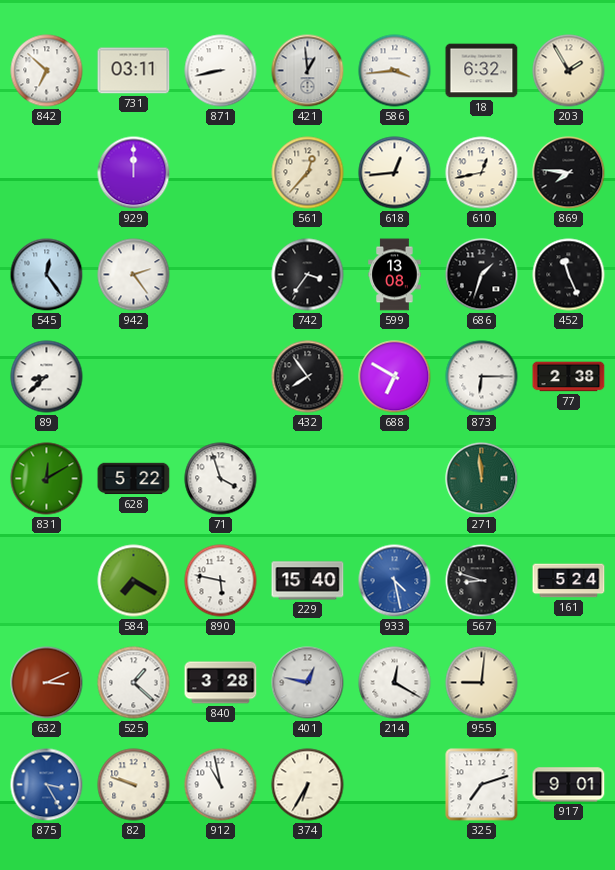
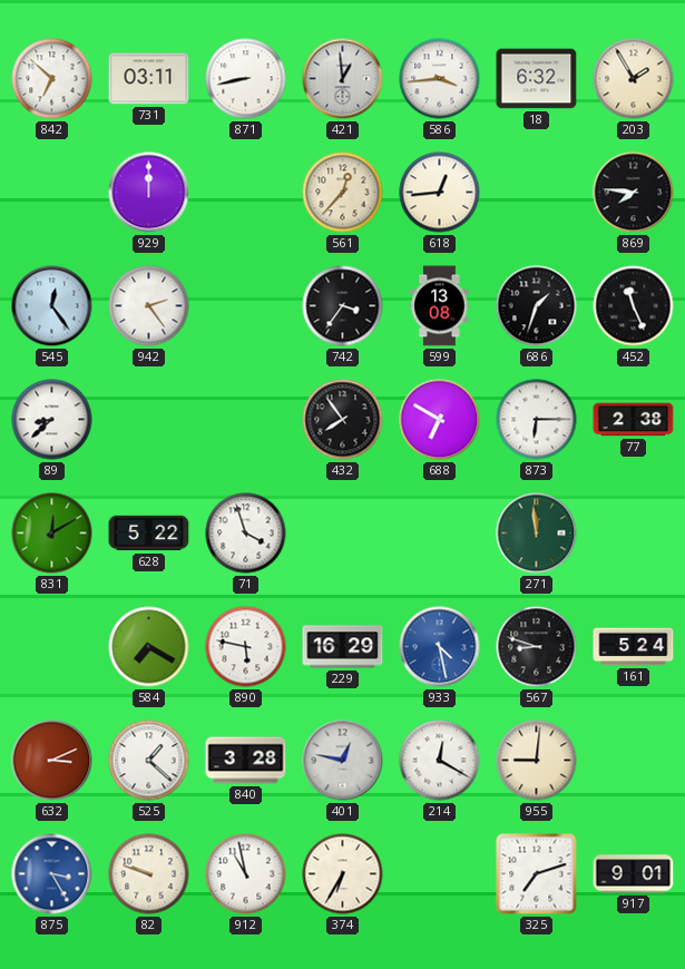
610: 12:43 -> none
229: 15:40 -> 16:29
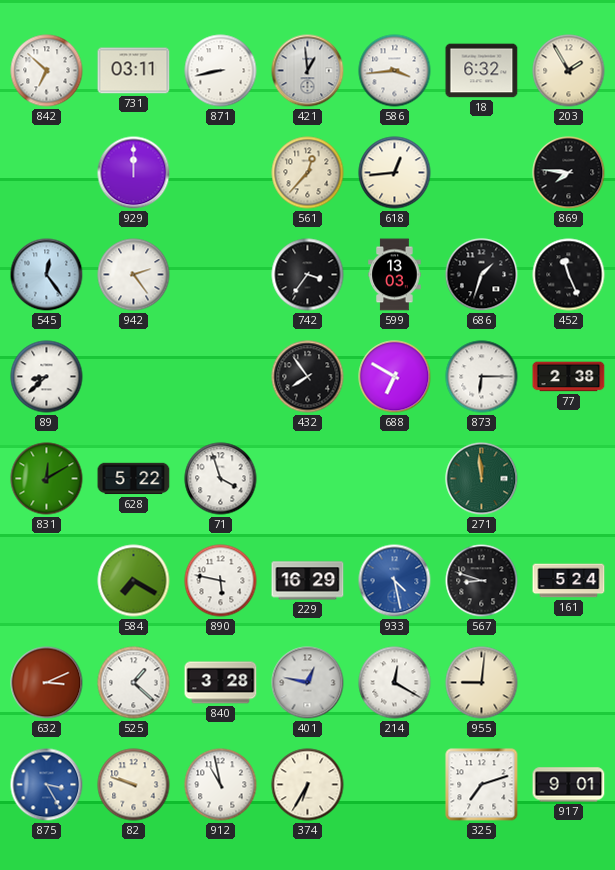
599: 13:08 -> 13:03
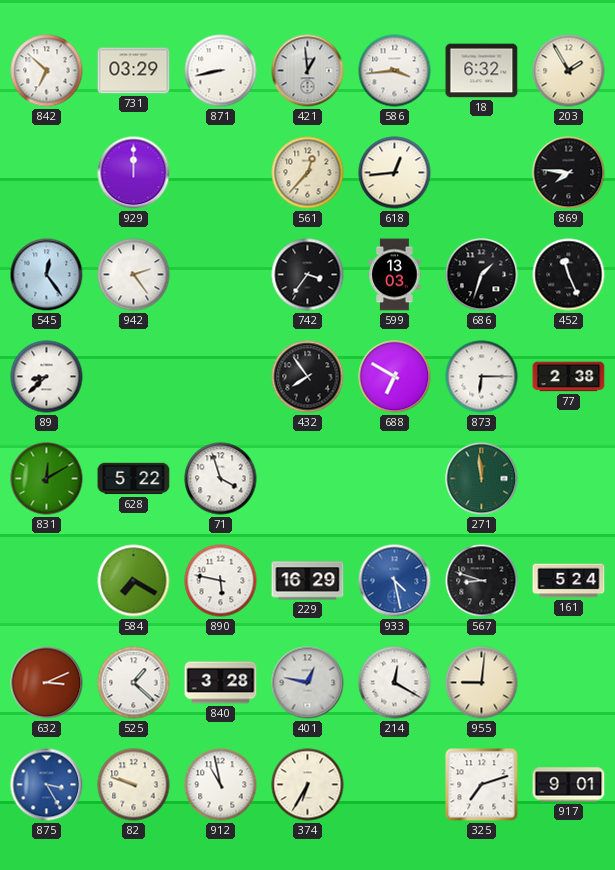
731: 03:11 -> 03:29
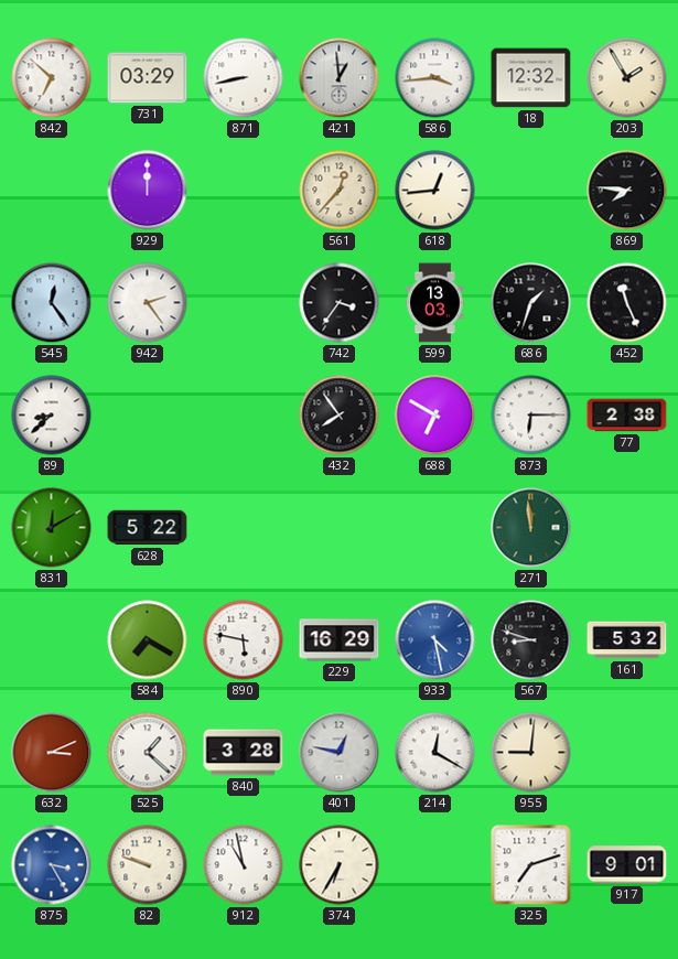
18: 6:32 -> 12:32
71: 3:57 -> none
161: 5:24 -> 5:32
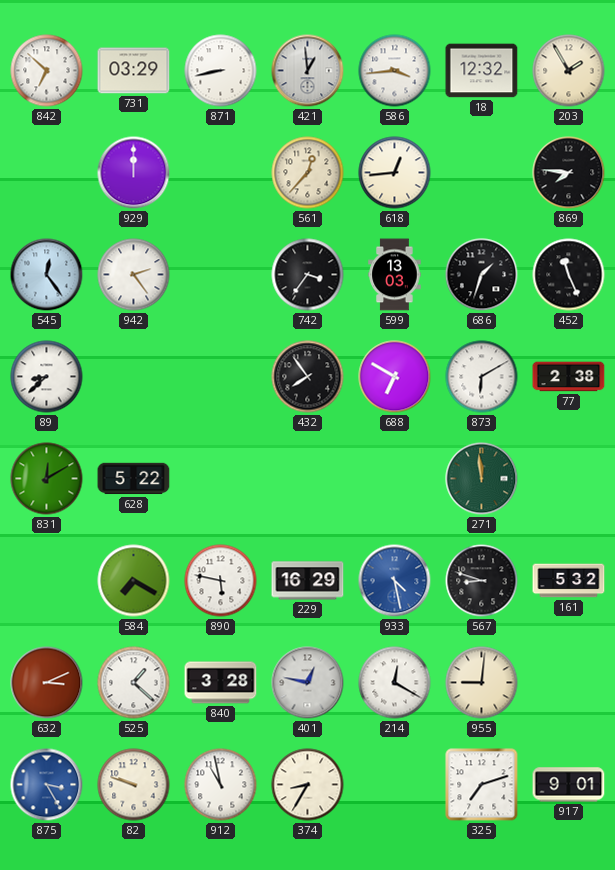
873: 6:15 -> 6:10
374: 6:35 -> 8:35
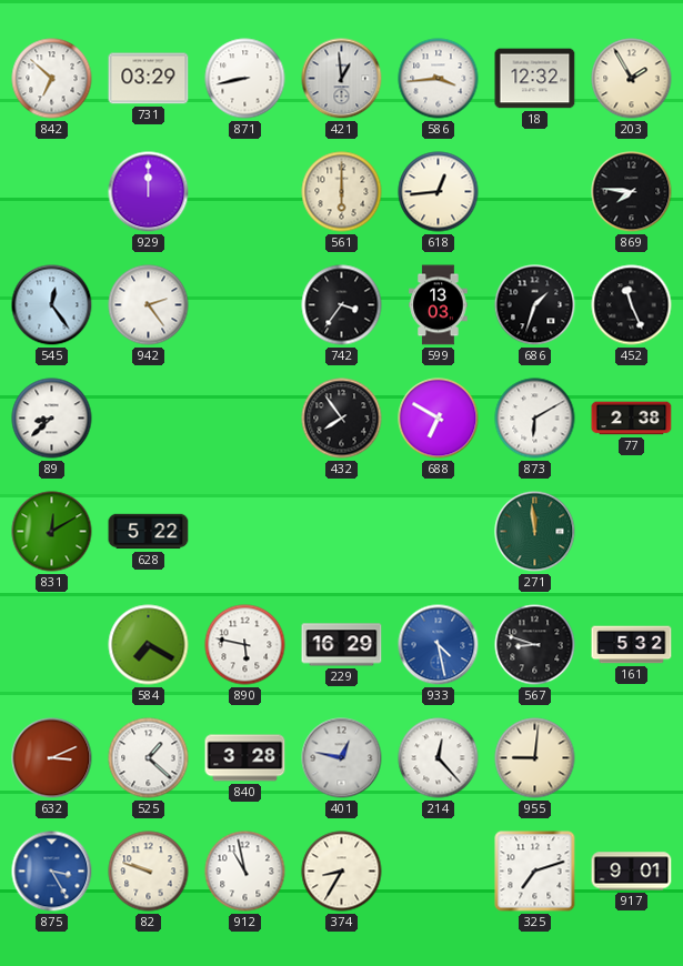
561: 12:37 -> 6:00
214: 12:20 -> 12:23
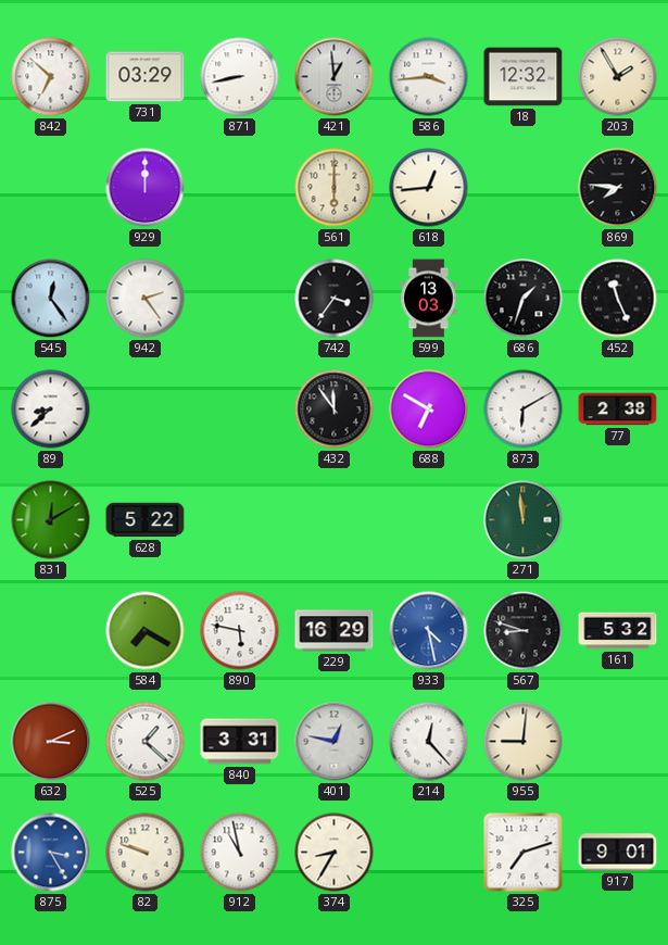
432: 7:54 -> 11:54
840: 3:28 -> 3:31
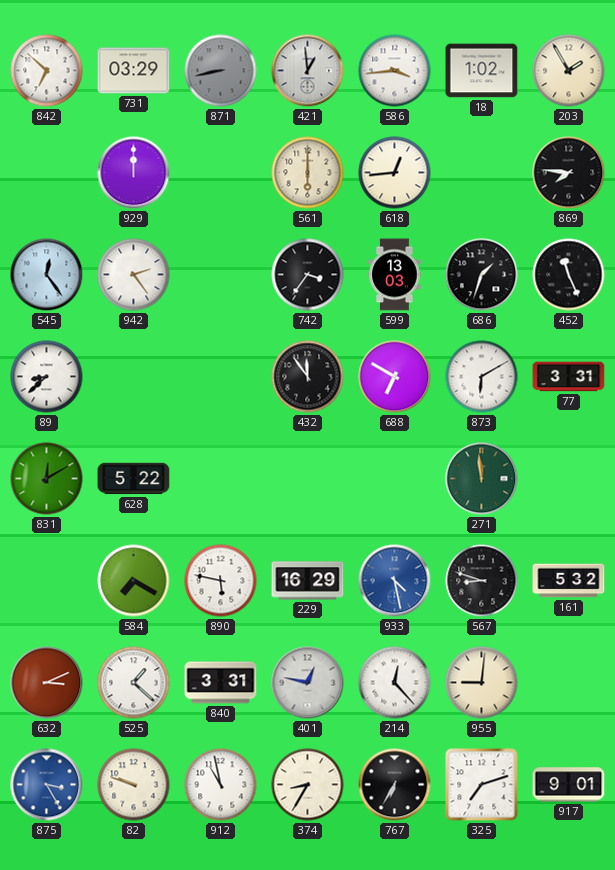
871 dial: white -> grey
18: 12:32 -> 1:02
77: 2:38 -> 3:31
767: none -> 6:35
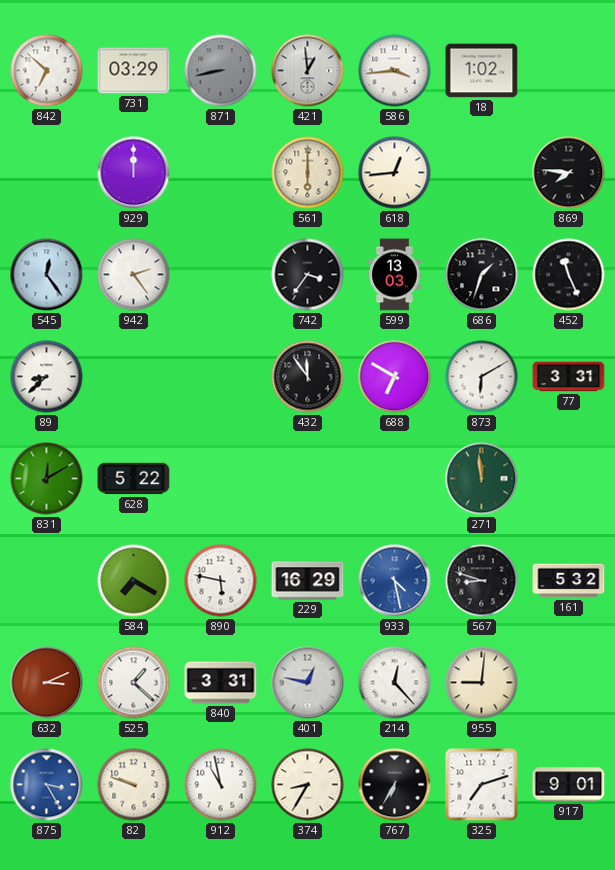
203: 1:55 -> none
